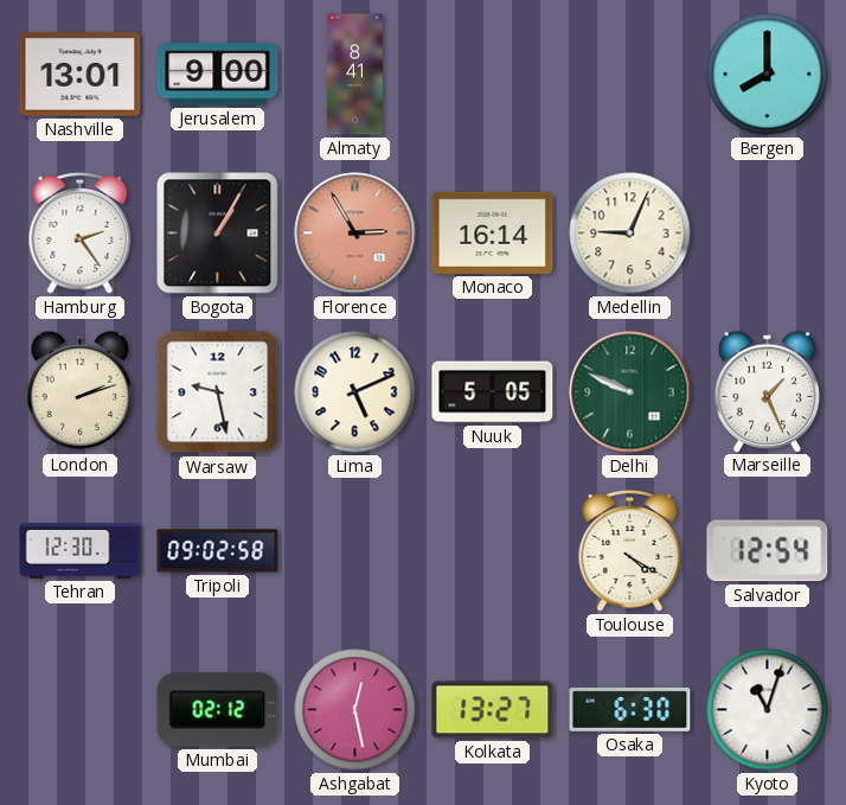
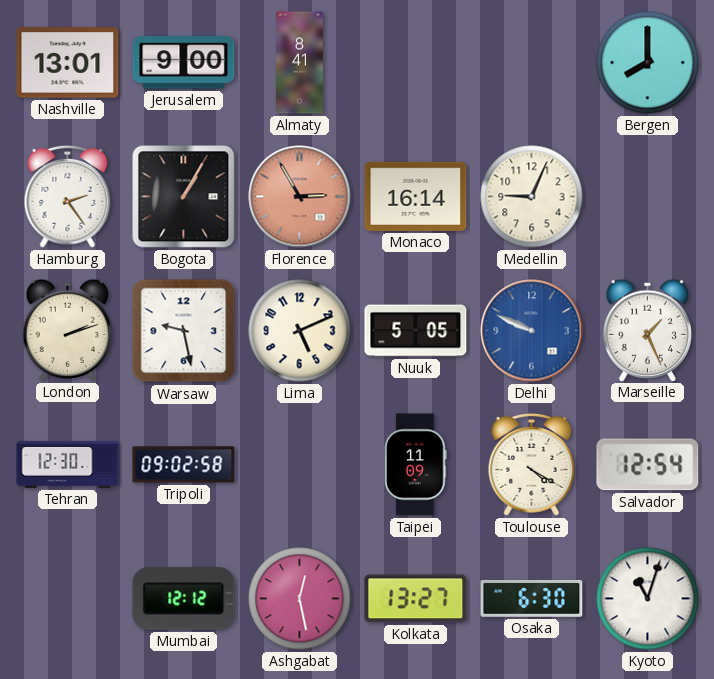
Delhi dial: green -> blue
Taipei: none -> 11:09
Mumbai: 02:12 -> 12:12
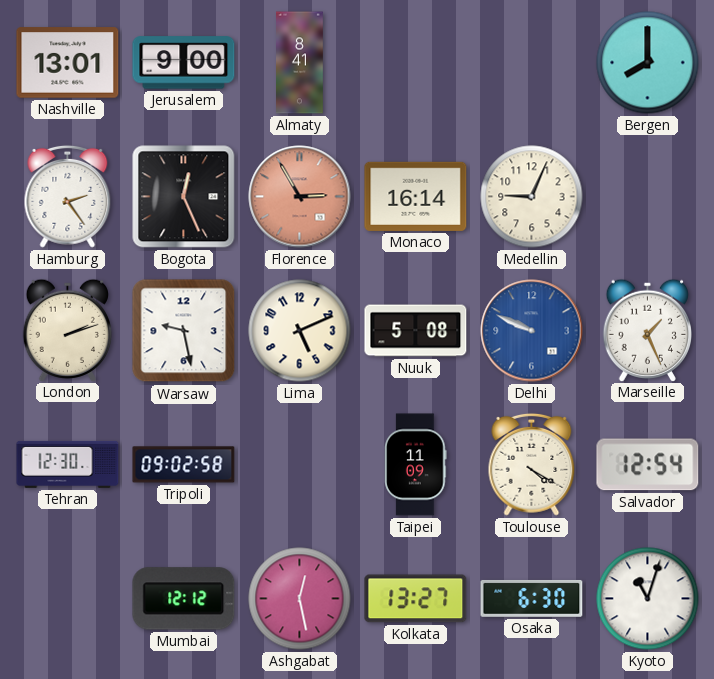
Bogota: 1:05 -> 12:26
Nuuk: 5:05 -> 5:08
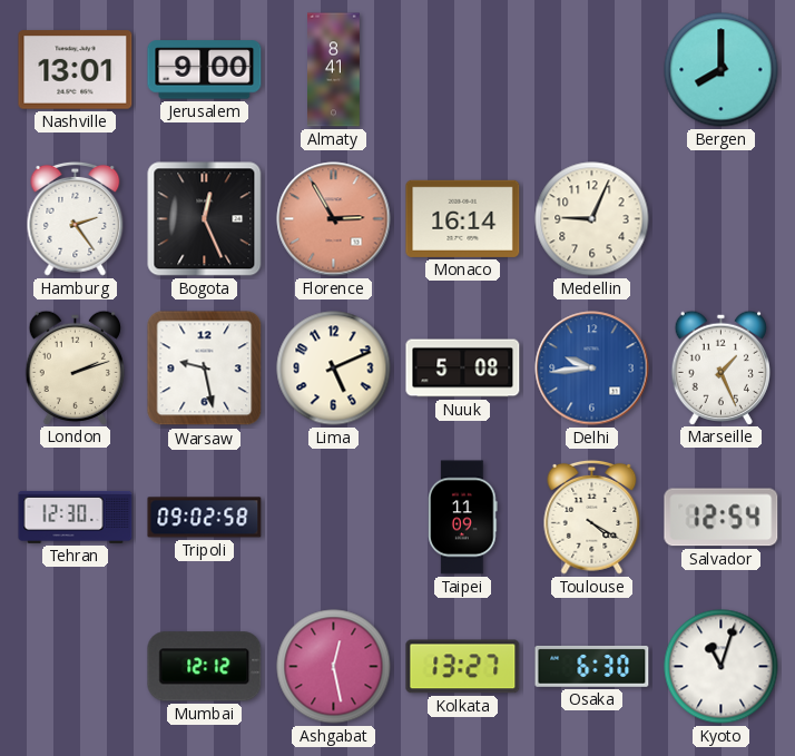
Delhi: 9:49 -> 9:44
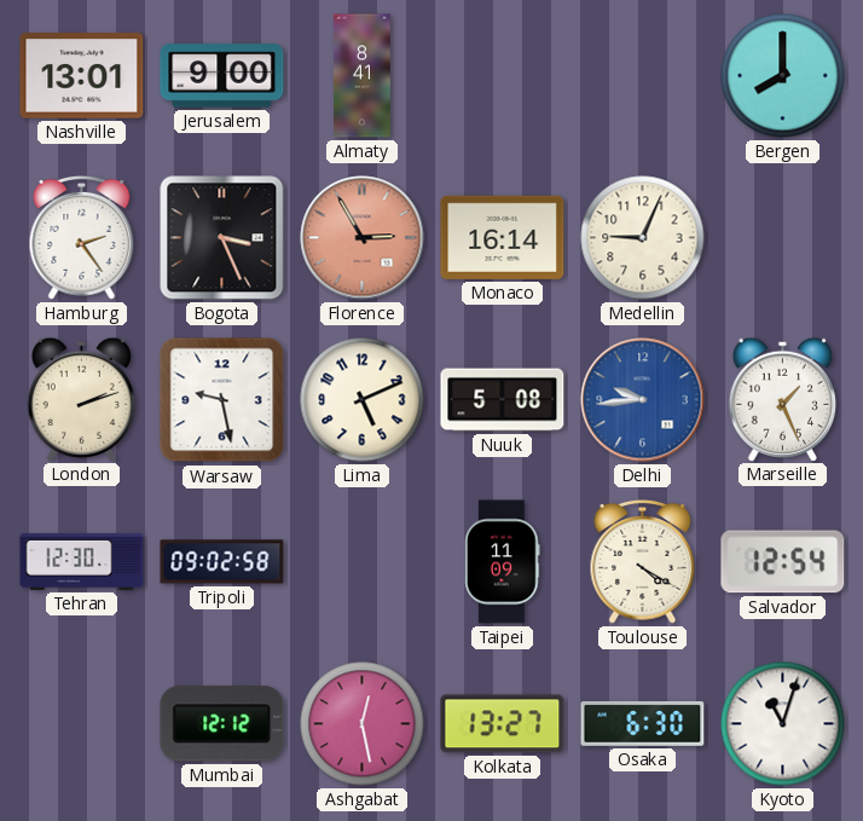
Bogota: 12:26 -> 3:26
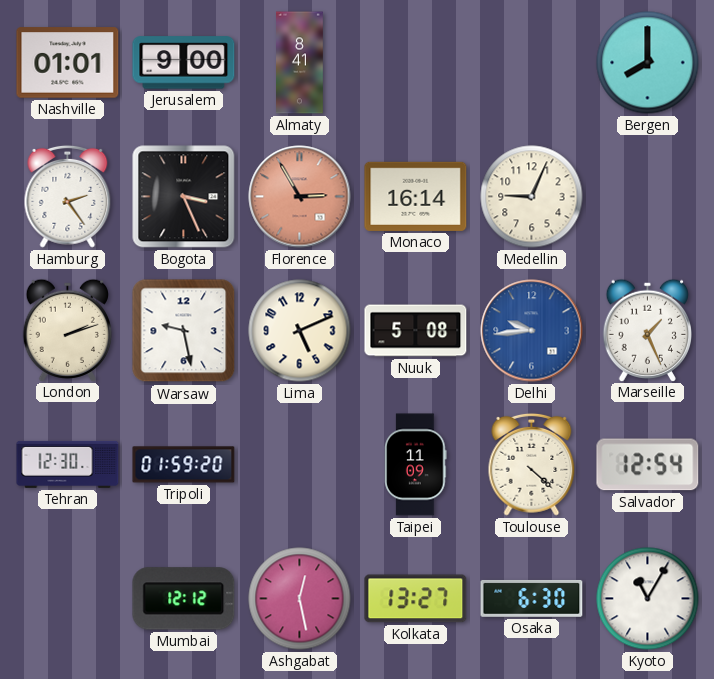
Nashville: 13:01 -> 01:01
Tripoli: 09:02 -> 01:59
Toulouse: 4:20 -> 4:22
Kyoto: 11:03 -> 11:05
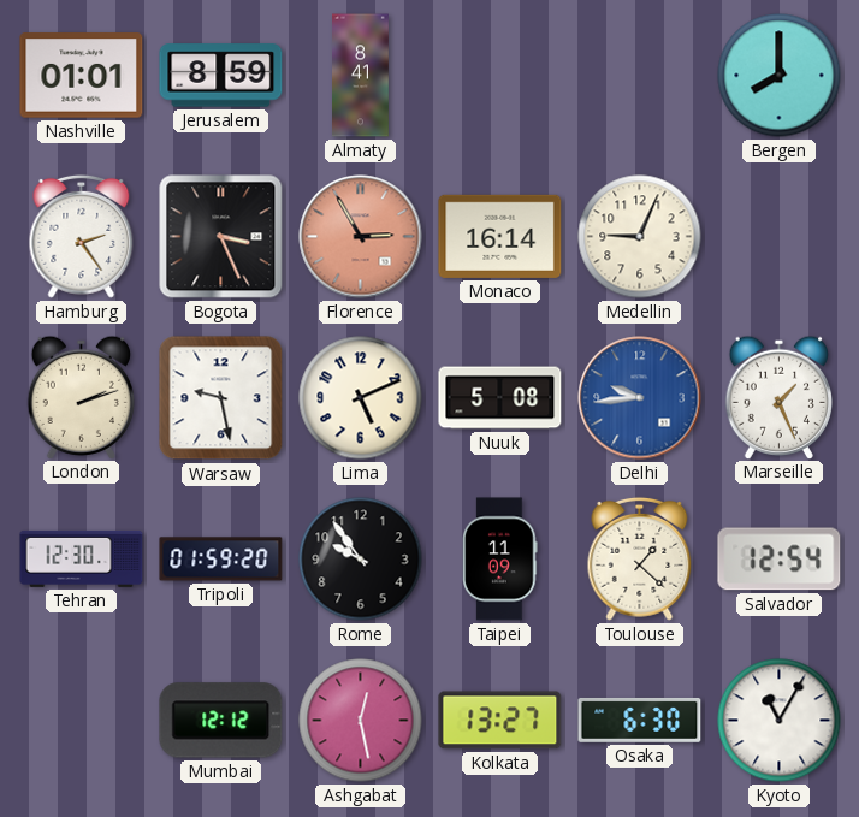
Jerusalem: 9:00 -> 8:59
Rome: none -> 9:54
Toulouse: 4:22 -> 1:22
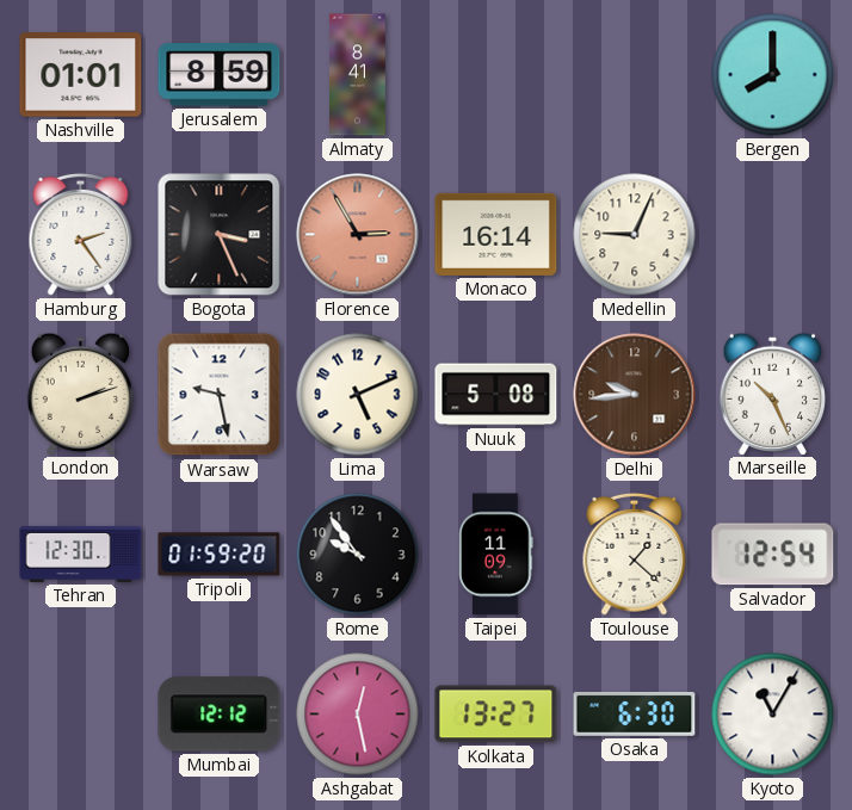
Delhi dial: blue -> brown
Marseille: 1:26 -> 10:26
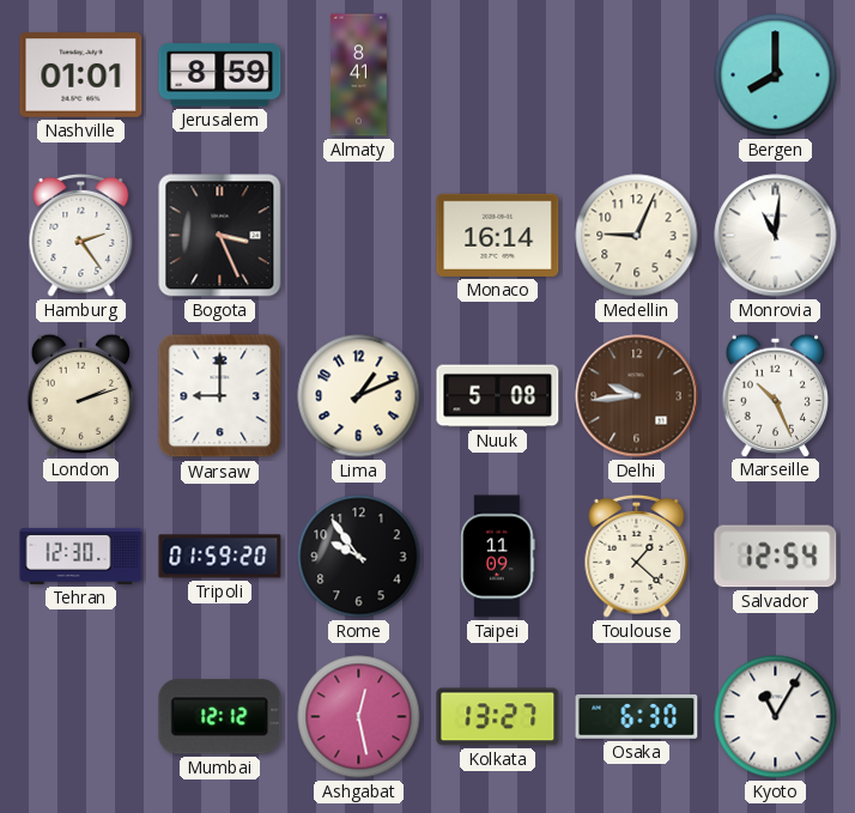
Florence: 2:55 -> none
Monrovia: none -> 11:01
Warsaw: 9:28 -> 9:00
Lima: 5:11 -> 1:11
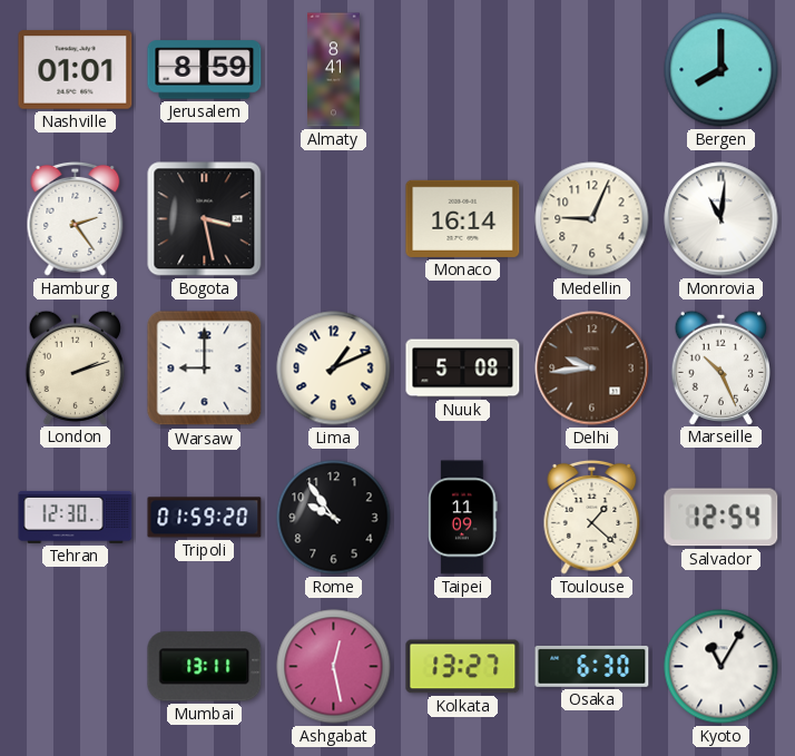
Bogota: 3:26 -> 3:28
Mumbai: 12:12 -> 13:11
